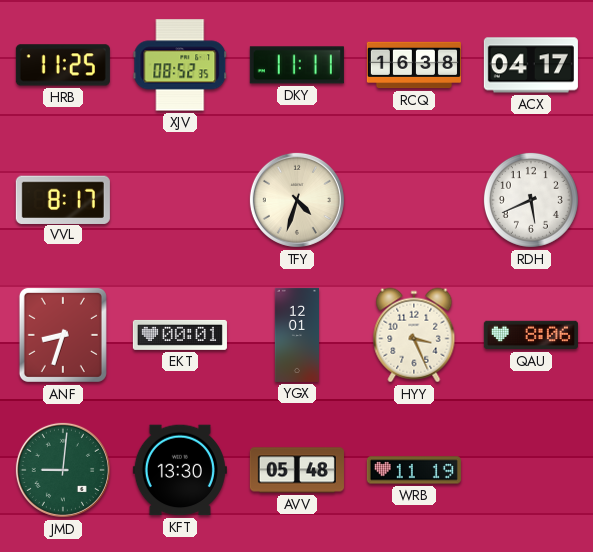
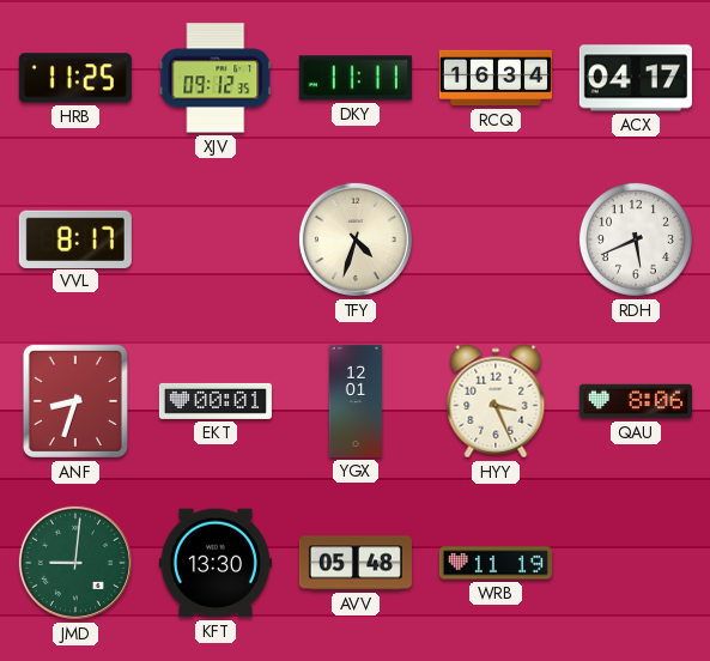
XJV: 08:52 -> 09:12
RCQ: 16:38 -> 16:34
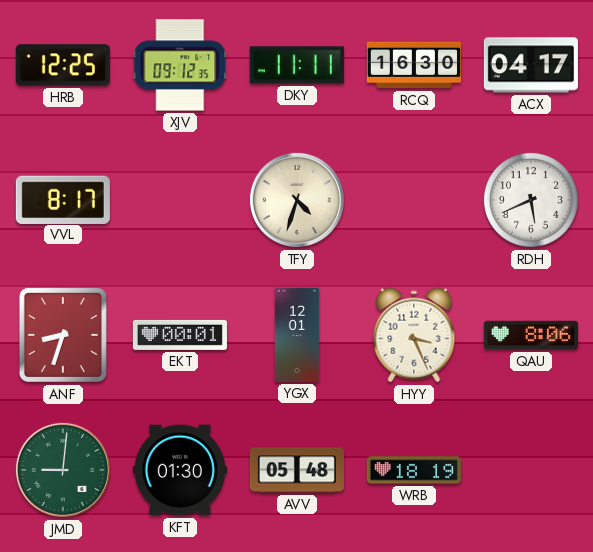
HRB: 11:25 -> 12:25
RCQ: 16:34 -> 16:30
KFT: 13:30 -> 01:30
WRB: 11:19 -> 18:19
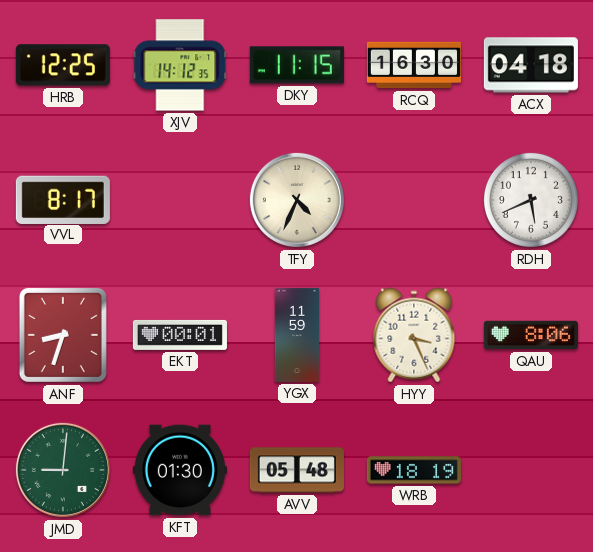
XJV: 09:12 -> 14:12
DKY: 11:11 -> 11:15
ACX: 04:17 -> 04:18
TFY: 4:33 -> 4:34
YGX: 12:01 -> 11:59
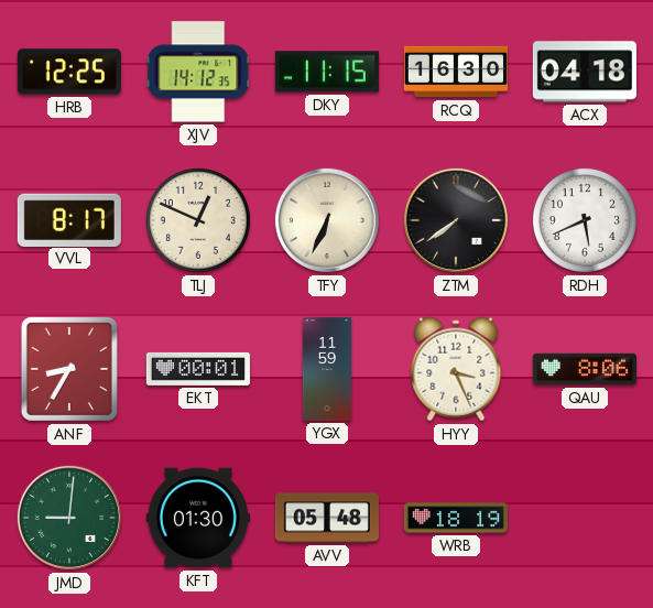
TLJ: none -> 12:49
TFY: 4:34 -> 6:34
ZTM: none -> 7:39
ANF: 8:33 -> 8:35
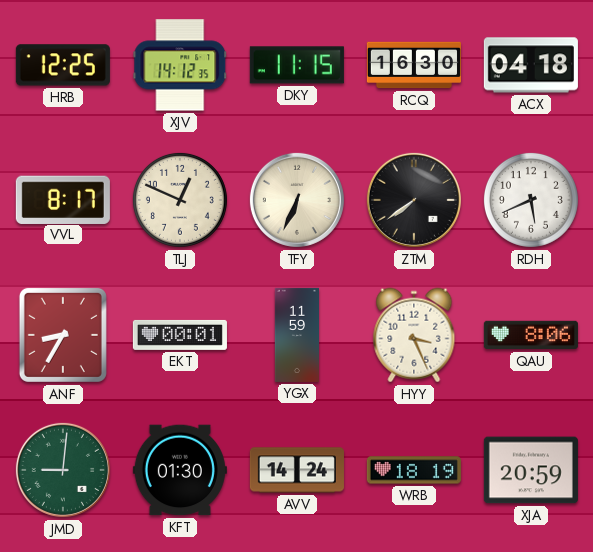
AVV: 05:48 -> 14:24
XJA: none -> 20:59
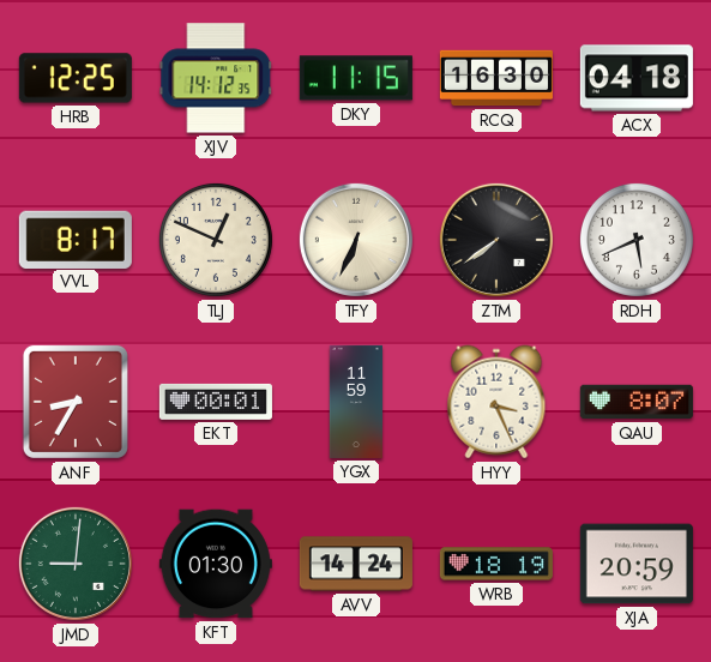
QAU: 8:06 -> 8:07
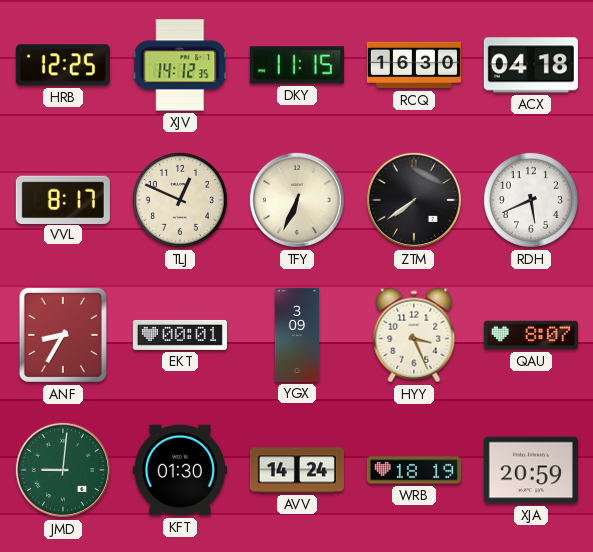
YGX: 11:59 -> 3:09
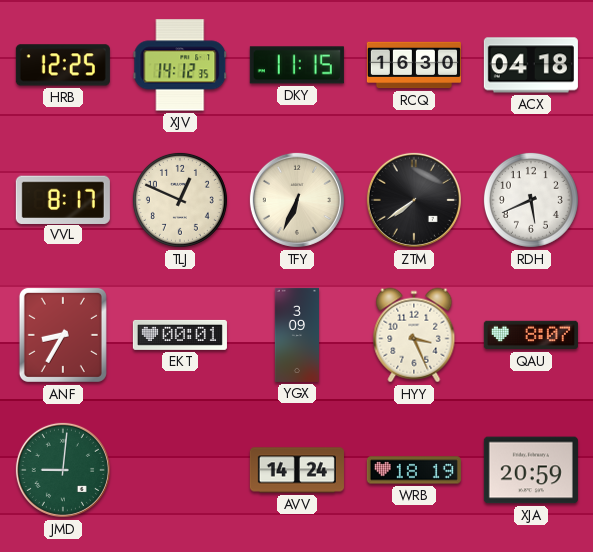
KFT: 01:30 -> none
